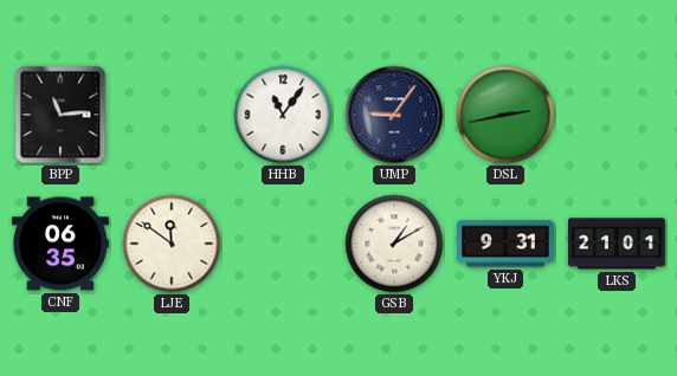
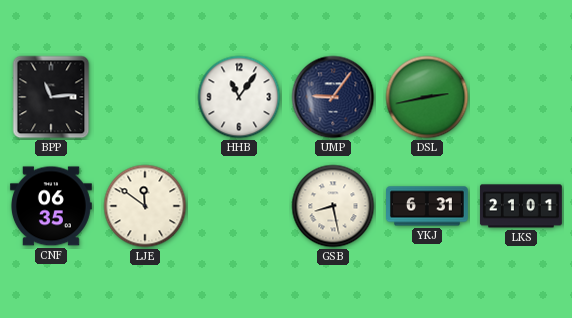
GSB: 1:10 -> 8:28
YKJ: 9:31 -> 6:31
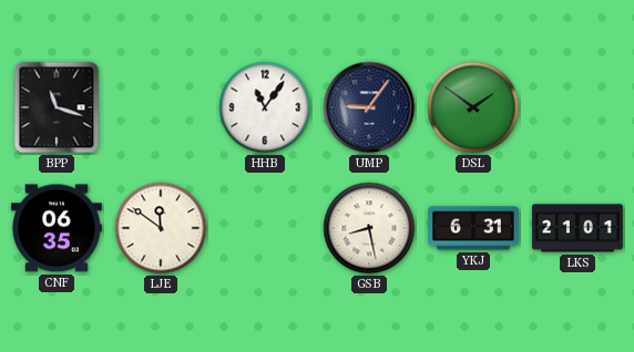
BPP: 11:14 -> 11:18
DSL: 2:43 -> 1:51
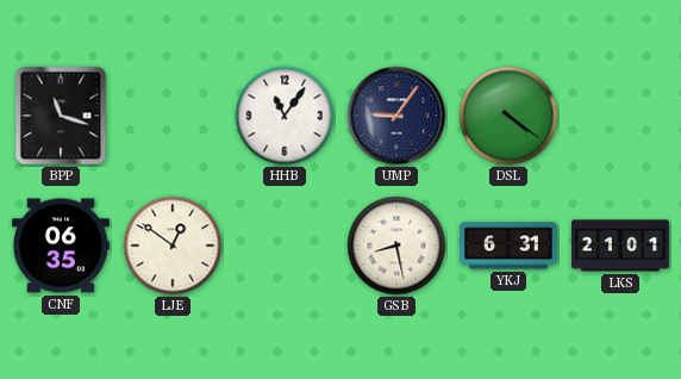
DSL: 1:51 -> 4:21
LJE: 11:51 -> 12:51
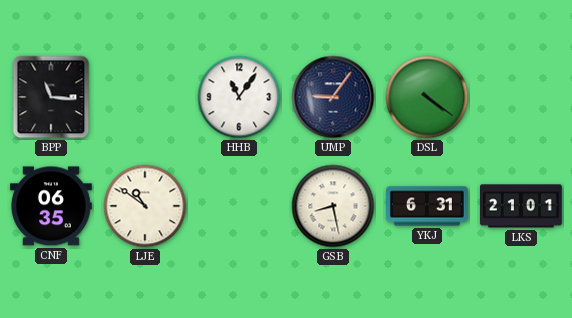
BPP: 11:18 -> 11:16
LJE: 12:51 -> 10:51
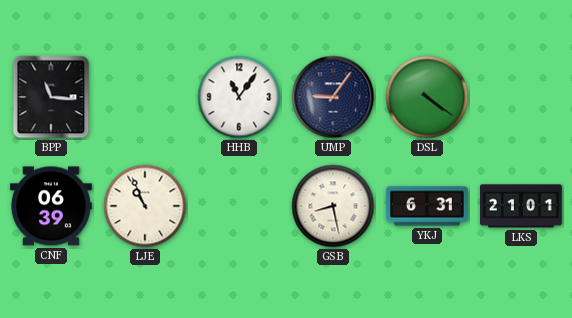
CNF: 06:35 -> 06:39
LJE: 10:51 -> 10:56
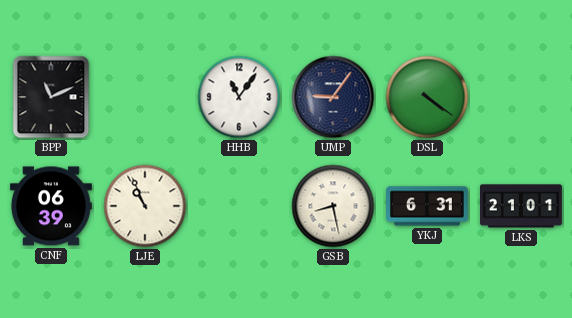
BPP: 11:16 -> 11:11
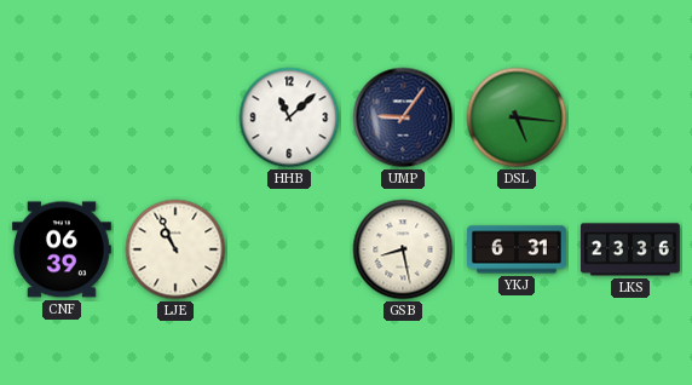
BPP: 11:11 -> none
HHB: 11:06 -> 11:08
DSL: 4:21 -> 5:16
LKS: 21:01 -> 23:36
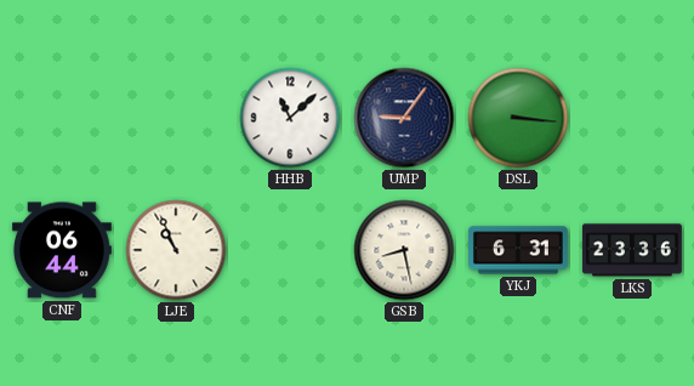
DSL: 5:16 -> 3:16
CNF: 06:39 -> 06:44
